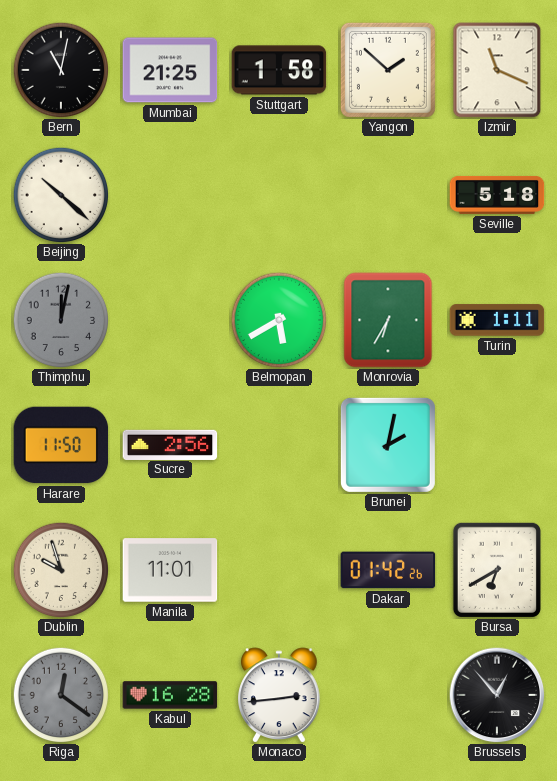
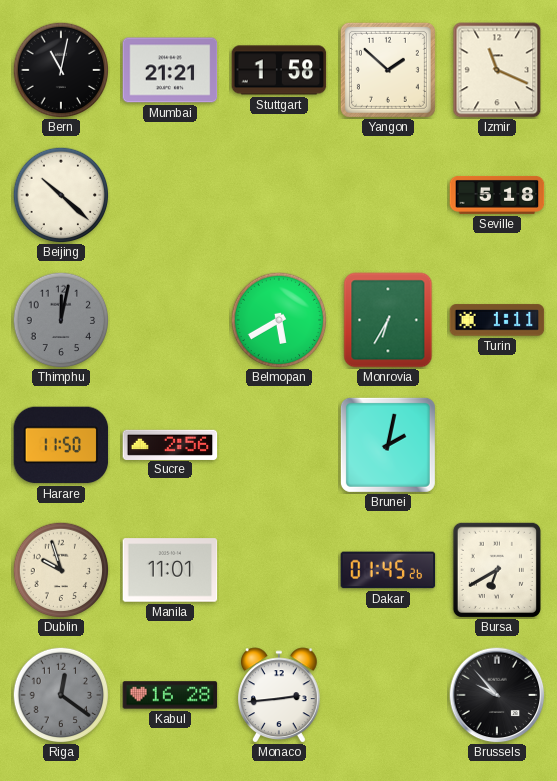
Mumbai: 21:25 -> 21:21
Dakar: 01:42 -> 01:45
Brussels: 12:53 -> 9:53
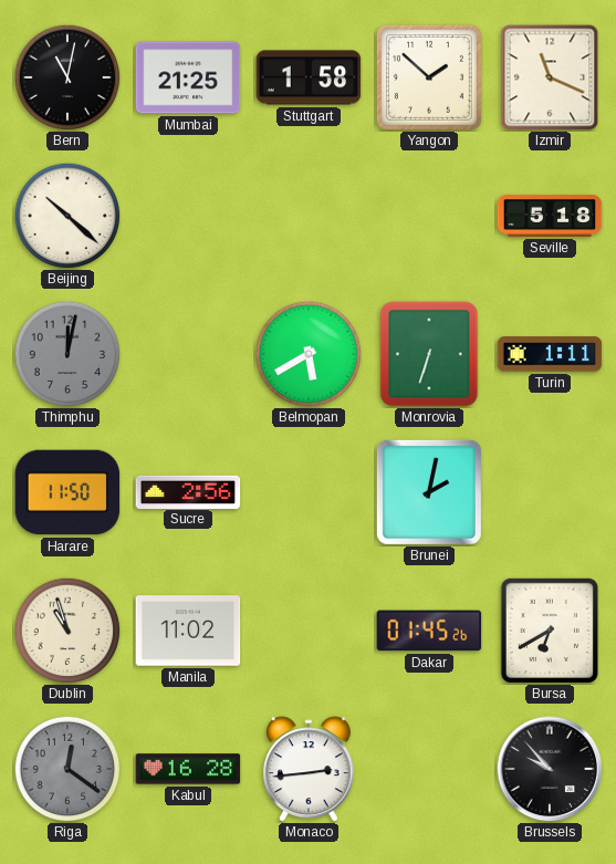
Mumbai: 21:21 -> 21:25
Monrovia: 6:35 -> 6:33
Dublin: 9:57 -> 10:57
Manila: 11:01 -> 11:02
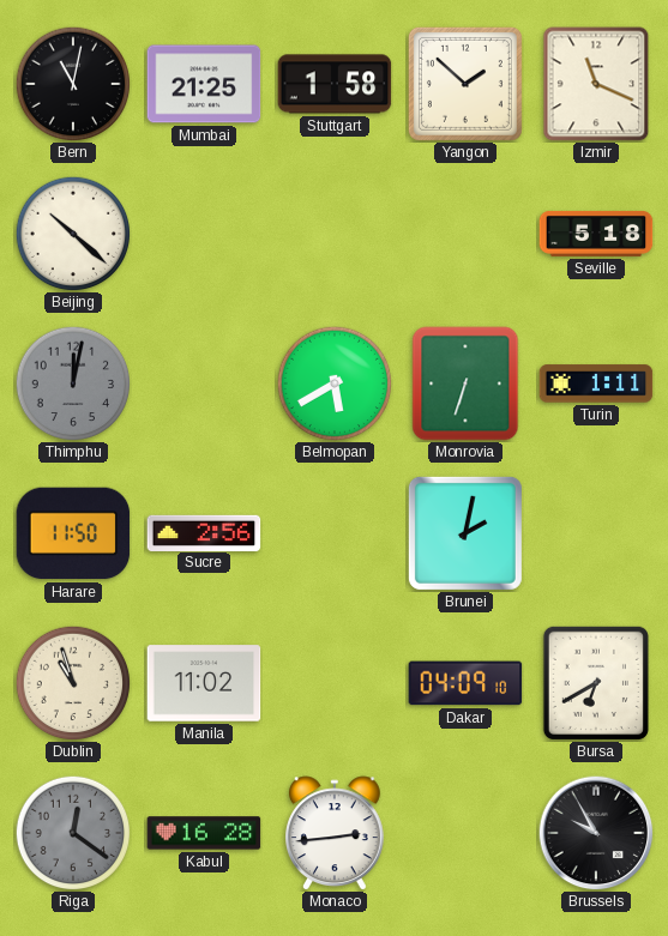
Dakar: 01:45 -> 04:09
Brussels: 9:53 -> 9:55
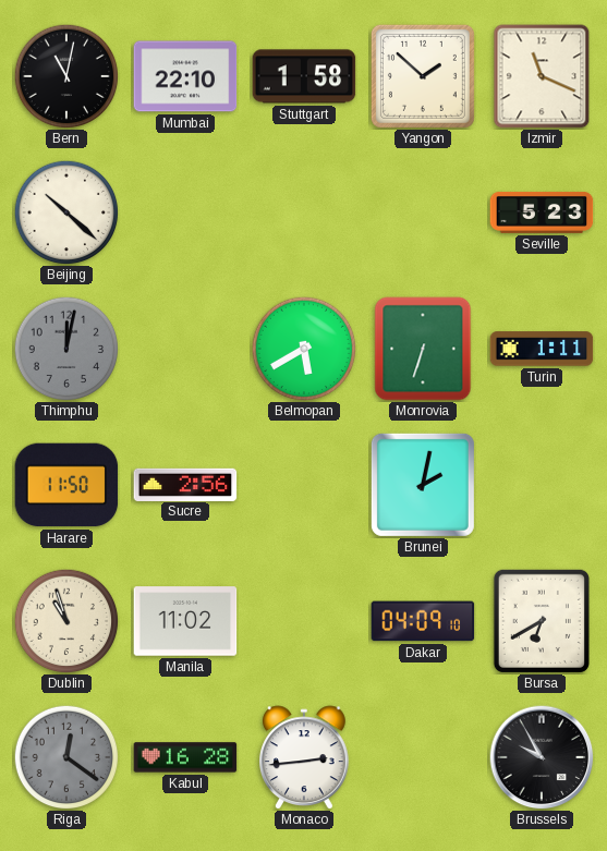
Mumbai: 21:25 -> 22:10
Seville: 5:18 -> 5:23
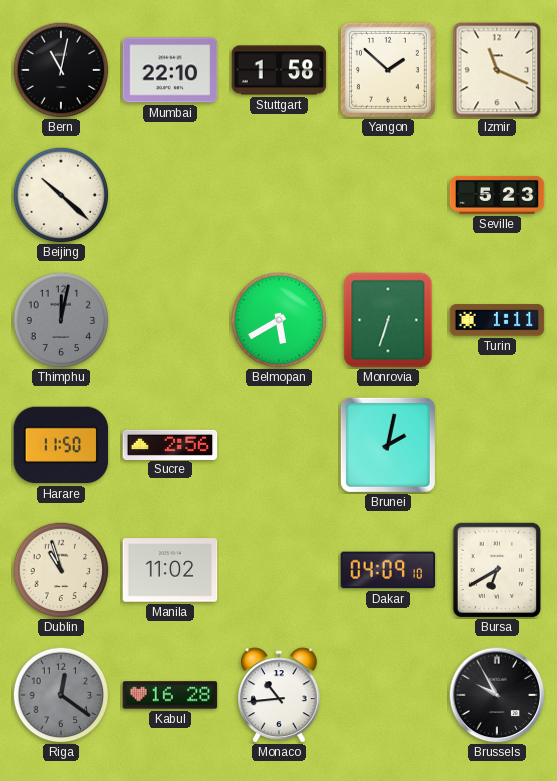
Monaco: 2:44 -> 10:44
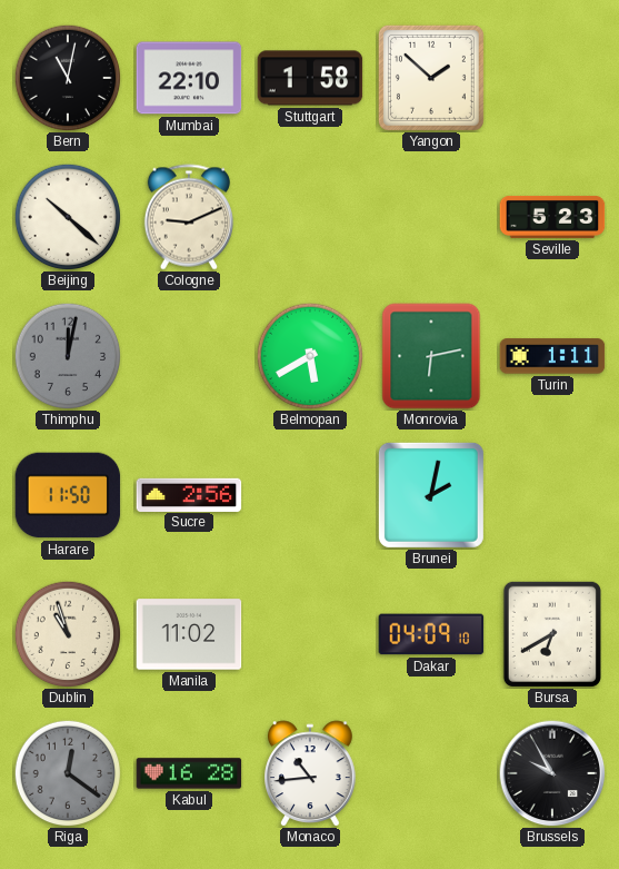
Izmir: 11:19 -> none
Cologne: none -> 9:11
Monrovia: 6:33 -> 6:13
